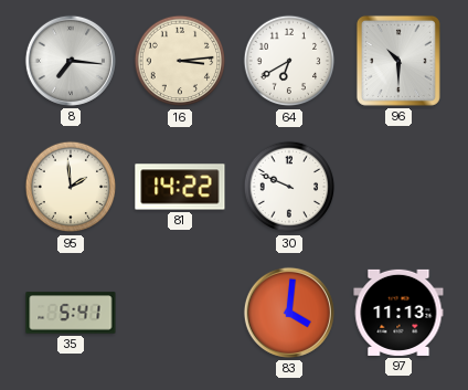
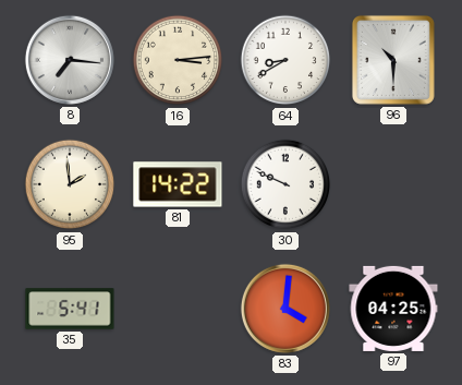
64: 6:40 -> 8:40
97: 11:13 -> 04:25
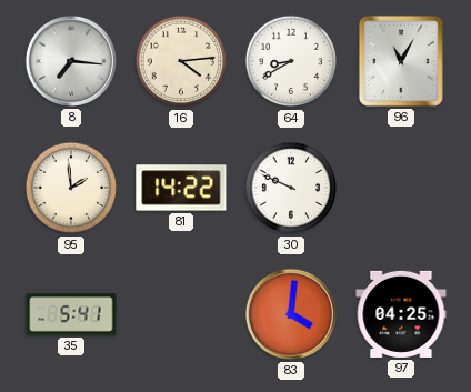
16: 3:14 -> 4:14
96: 10:30 -> 11:05
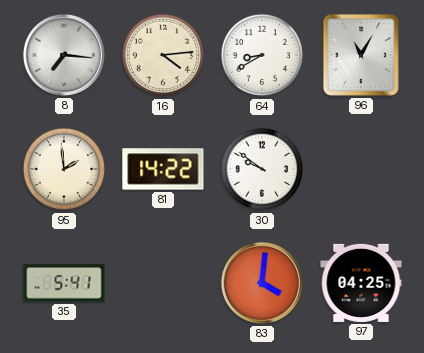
30: 9:49 -> 9:51
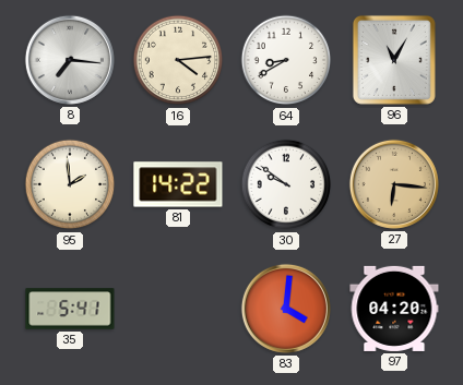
27: none -> 6:16
97: 04:25 -> 04:20
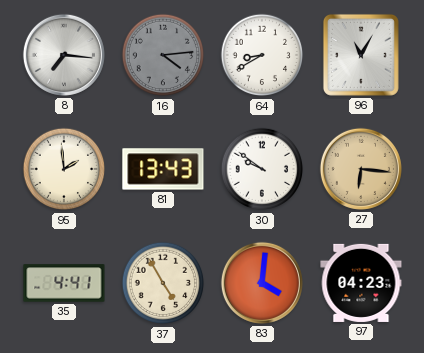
16 dial: cream -> grey
81: 14:22 -> 13:43
35: 5:41 -> 4:41
37: none -> 4:55
97: 04:20 -> 04:23
